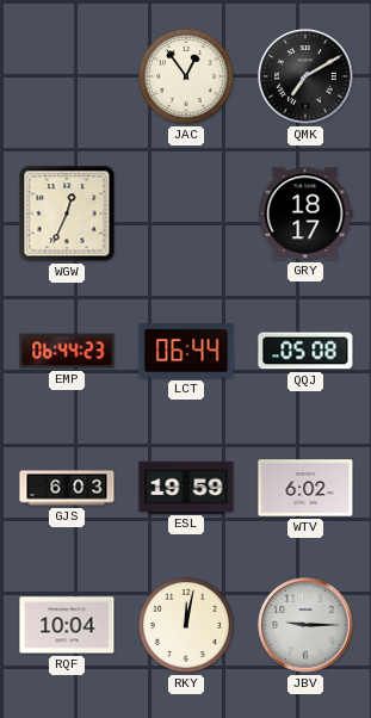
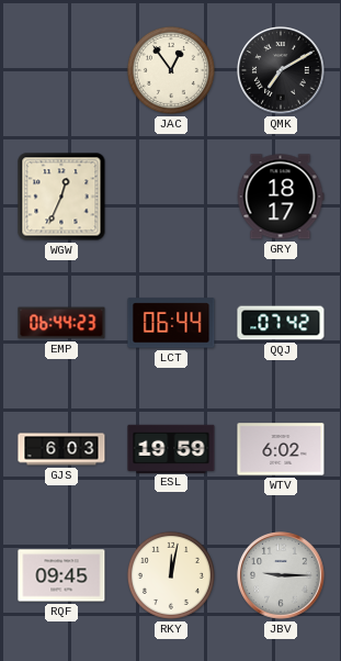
QQJ: 05:08 -> 07:42
RQF: 10:04 -> 09:45
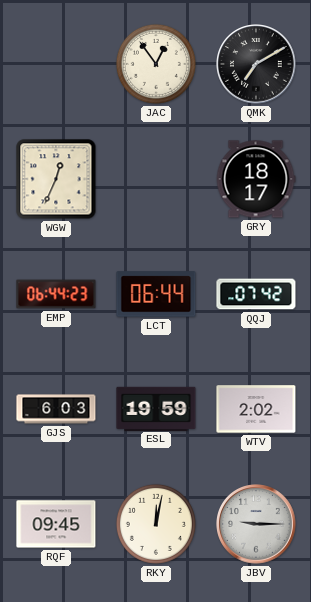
WTV: 6:02 -> 2:02
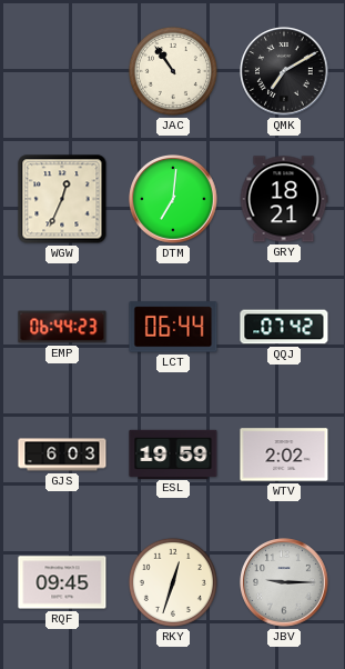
JAC: 12:54 -> 10:54
DTM: none -> 7:01
GRY: 18:17 -> 18:21
RKY: 12:02 -> 12:33
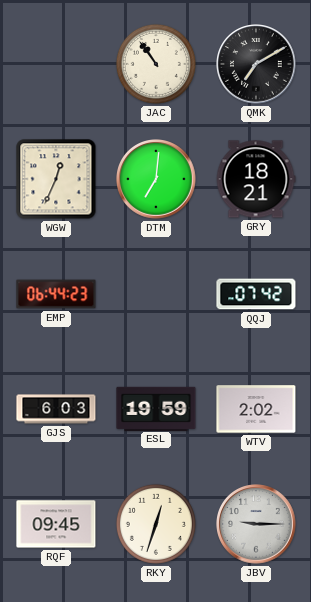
LCT: 06:44 -> none
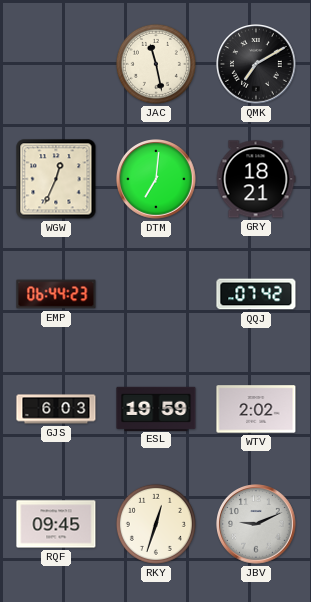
JAC: 10:54 -> 11:28
JBV: 9:15 -> 9:11
